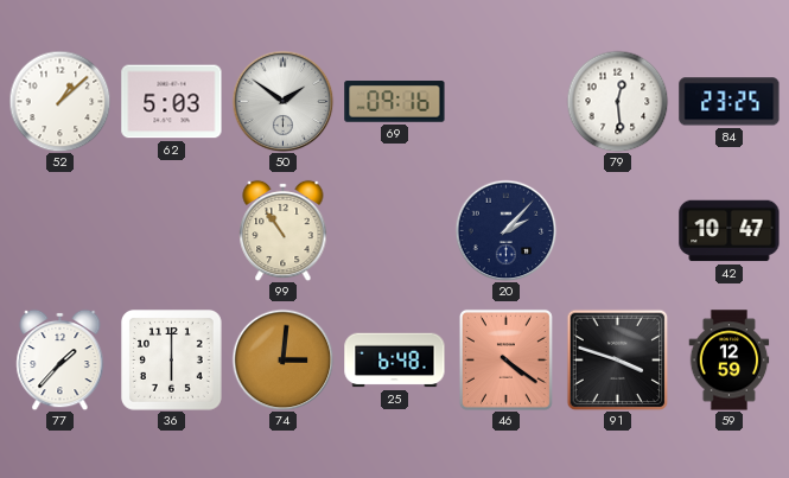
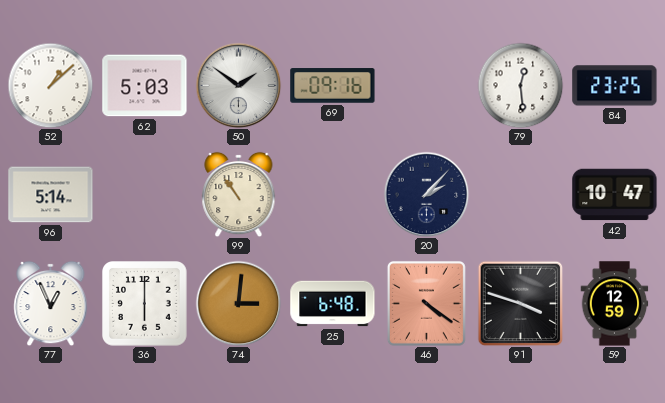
96: none -> 5:14
77: 1:37 -> 12:56
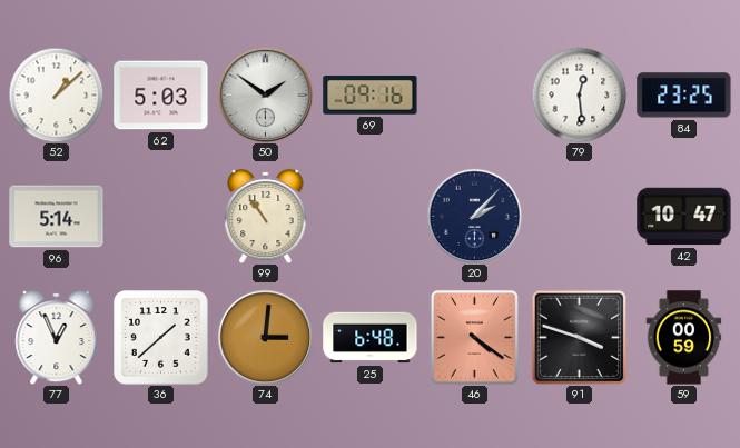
36: 6:00 -> 1:38
59: 12:59 -> 00:59
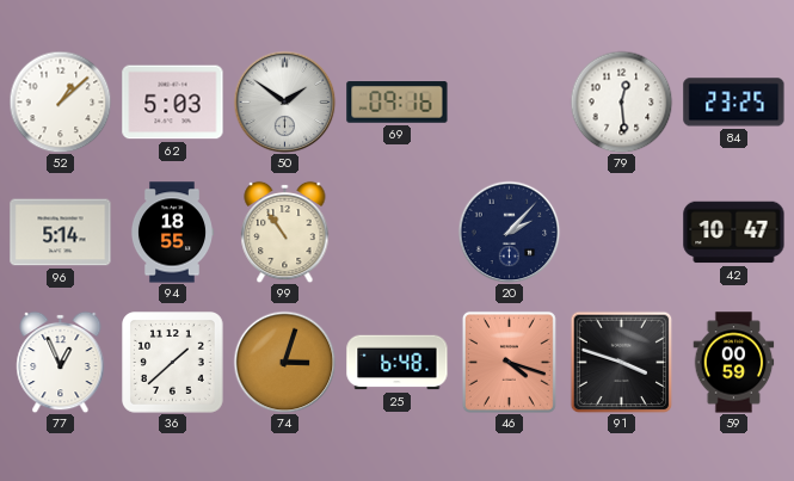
94: none -> 18:55
74: 3:01 -> 3:03
46: 4:21 -> 4:18
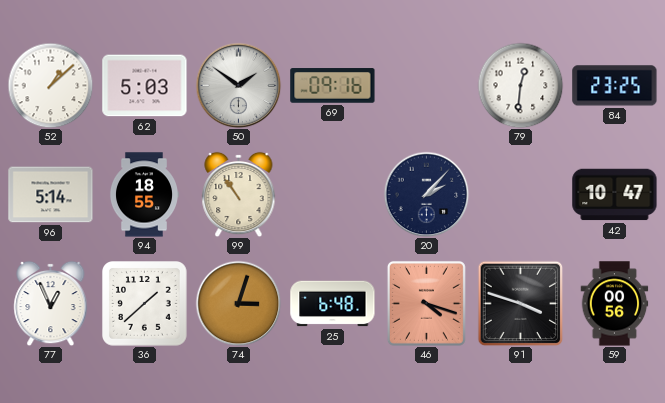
79: 12:29 -> 12:31
59: 00:59 -> 00:56
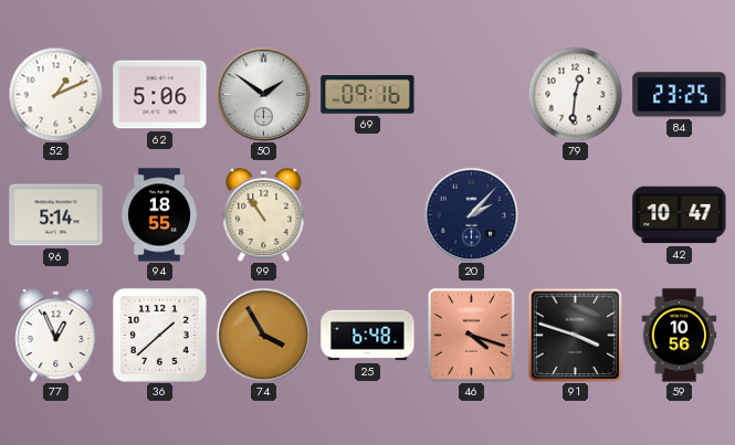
52: 1:08 -> 1:11
62: 5:03 -> 5:06
74: 3:03 -> 3:55
59: 00:56 -> 10:56
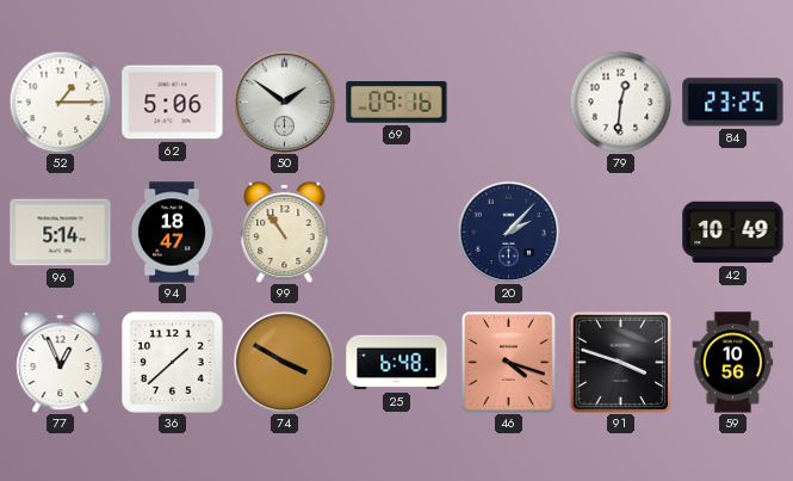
52: 1:11 -> 1:15
94: 18:55 -> 18:47
42: 10:47 -> 10:49
74: 3:55 -> 3:50
